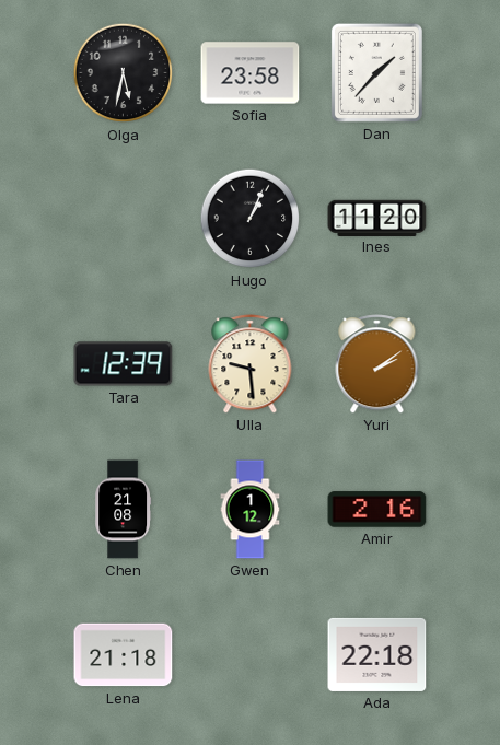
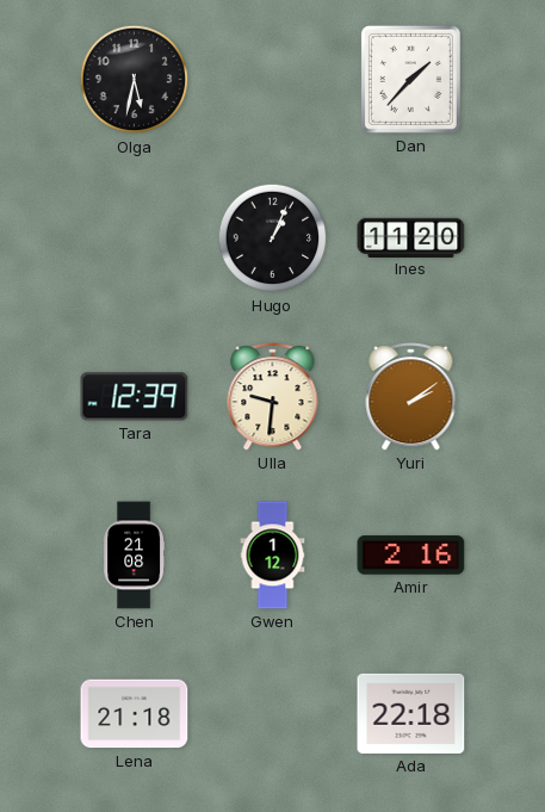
Sofia: 23:58 -> none
Ulla: 9:29 -> 9:31
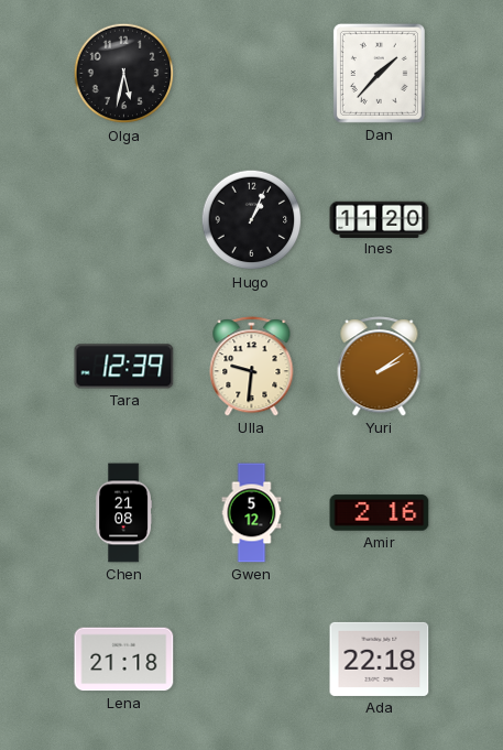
Gwen: 1:12 -> 5:12
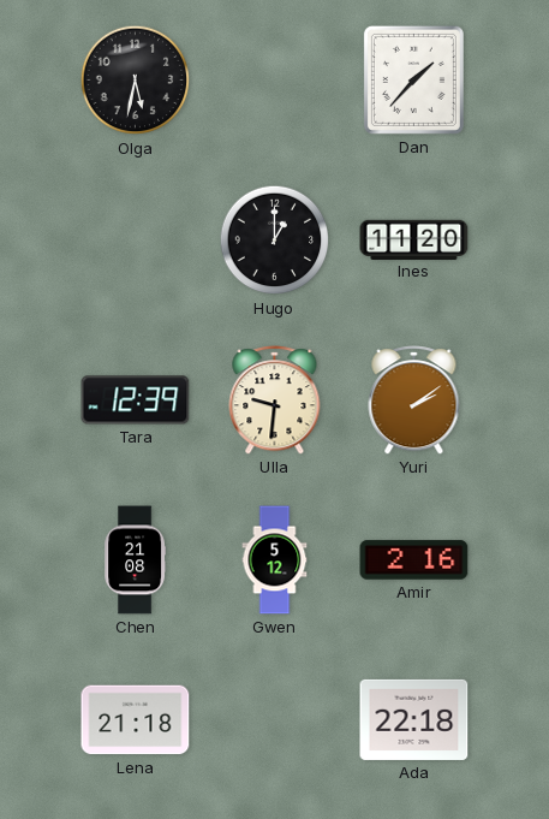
Hugo: 1:04 -> 1:00
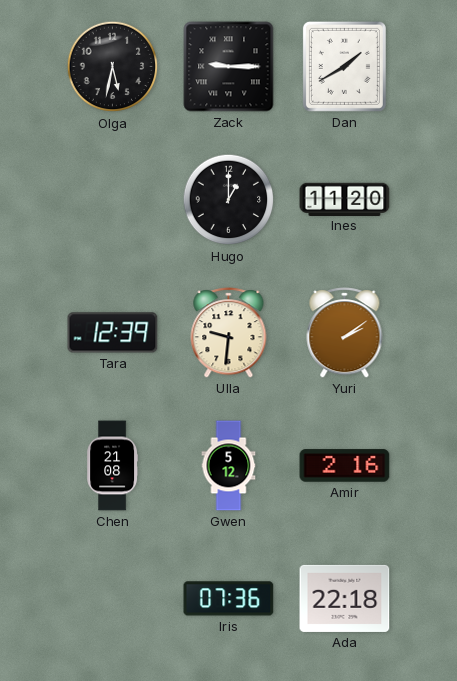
Zack: none -> 9:15
Dan: 1:37 -> 1:40
Lena: 21:18 -> none
Iris: none -> 07:36
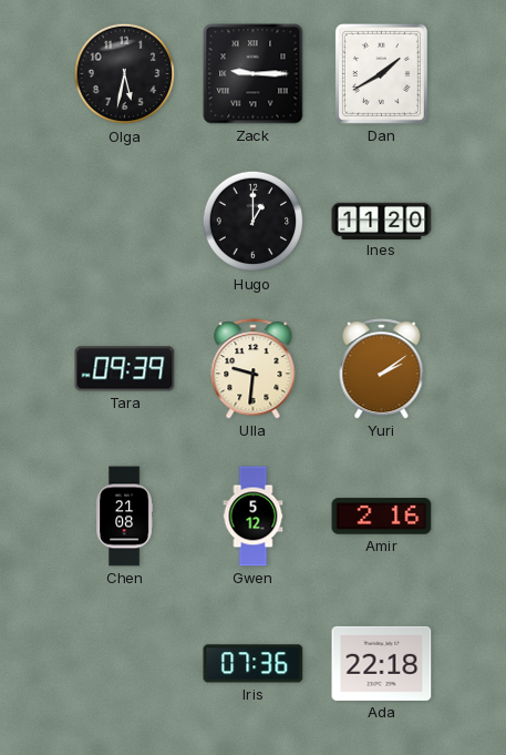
Tara: 12:39 -> 09:39
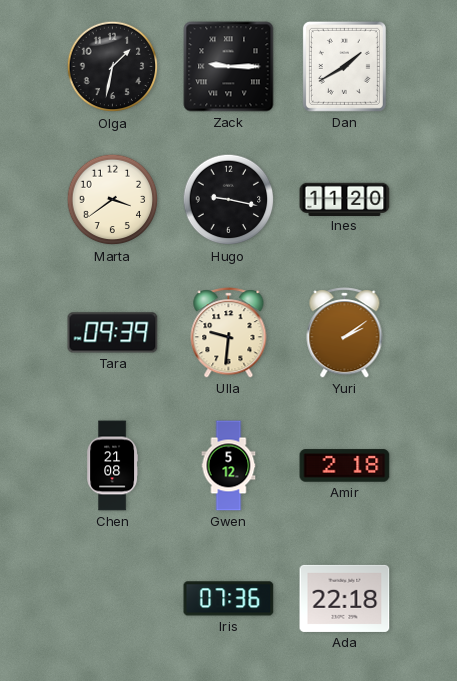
Olga: 5:32 -> 1:32
Marta: none -> 3:39
Hugo: 1:00 -> 9:17
Amir: 2:16 -> 2:18
